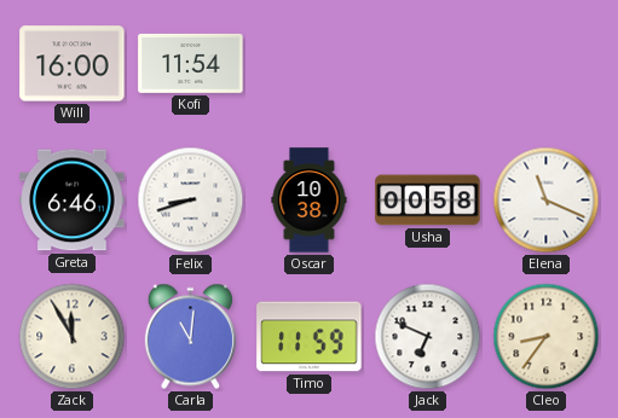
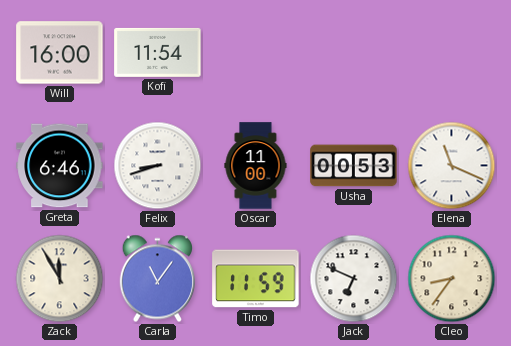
Oscar: 10:38 -> 11:00
Usha: 00:58 -> 00:53
Carla: 11:01 -> 11:06
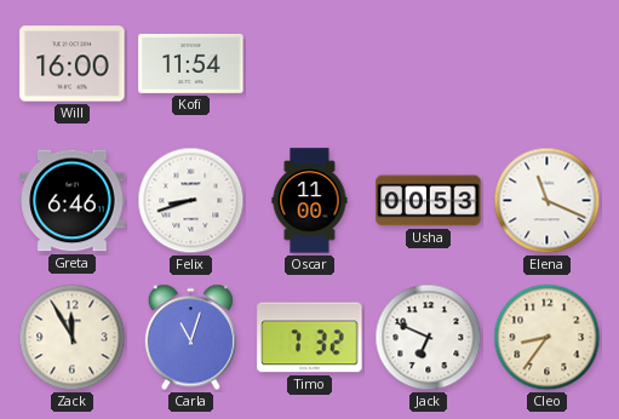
Carla: 11:06 -> 11:03
Timo: 11:59 -> 7:32
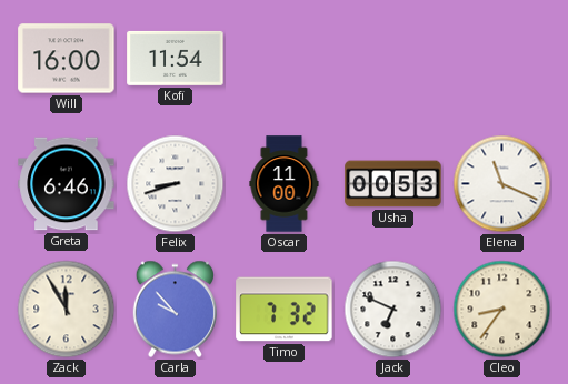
Carla: 11:03 -> 9:53
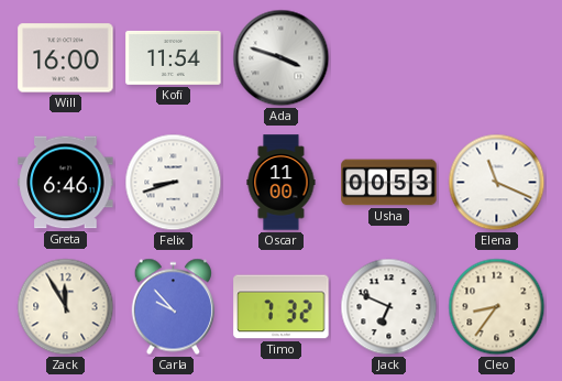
Ada: none -> 3:48
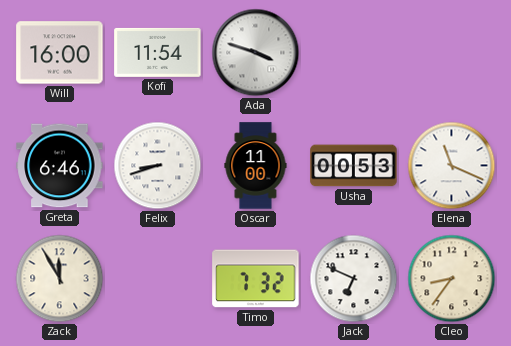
Carla: 9:53 -> none
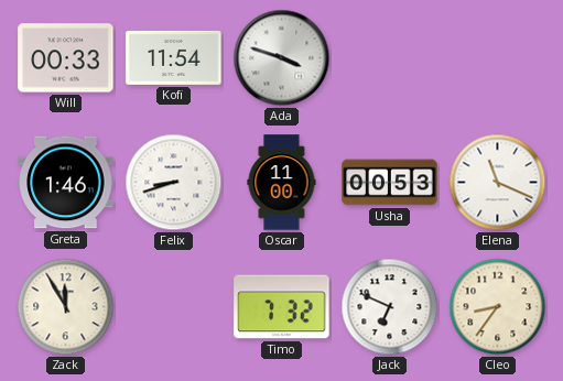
Will: 16:00 -> 00:33
Greta: 6:46 -> 1:46
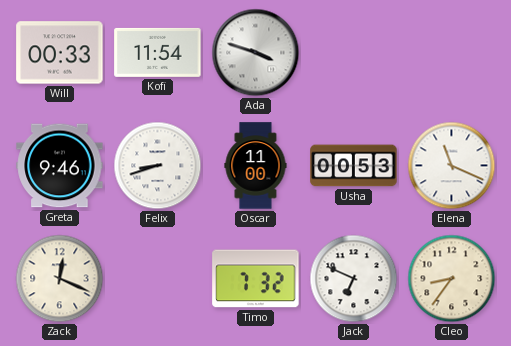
Greta: 1:46 -> 9:46
Zack: 11:55 -> 12:19
